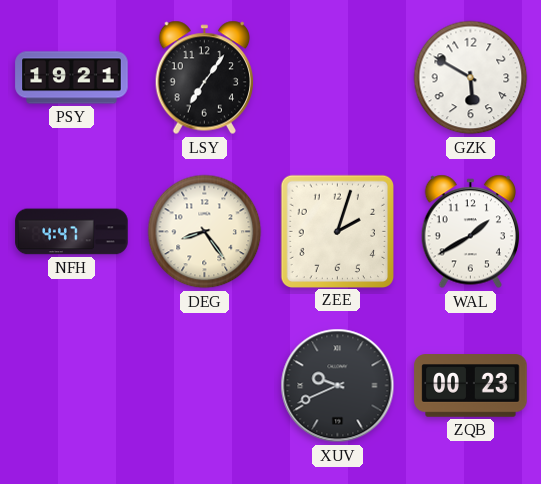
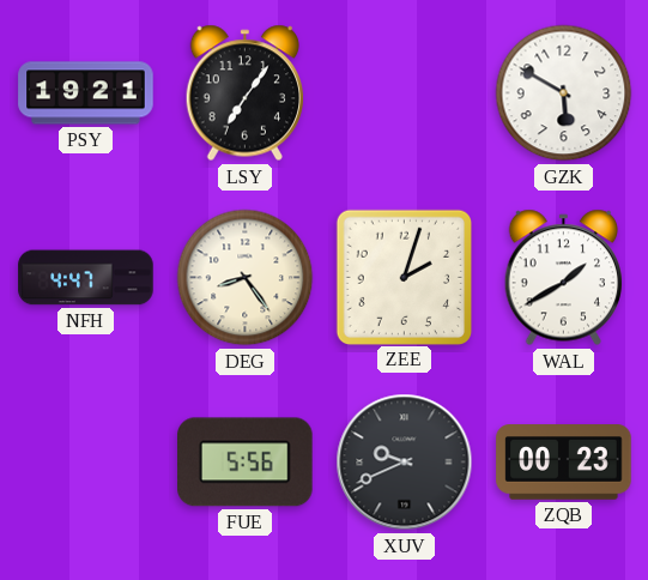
FUE: none -> 5:56
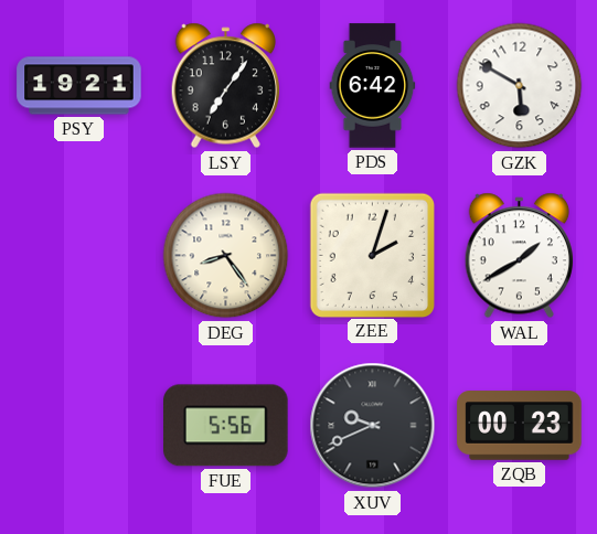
PDS: none -> 6:42
NFH: 4:47 -> none
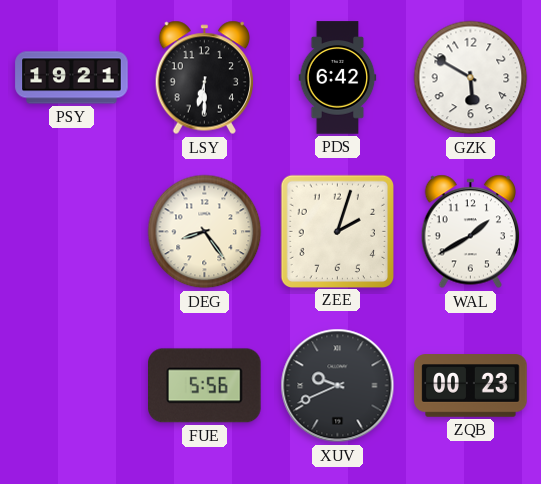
LSY: 7:06 -> 6:30
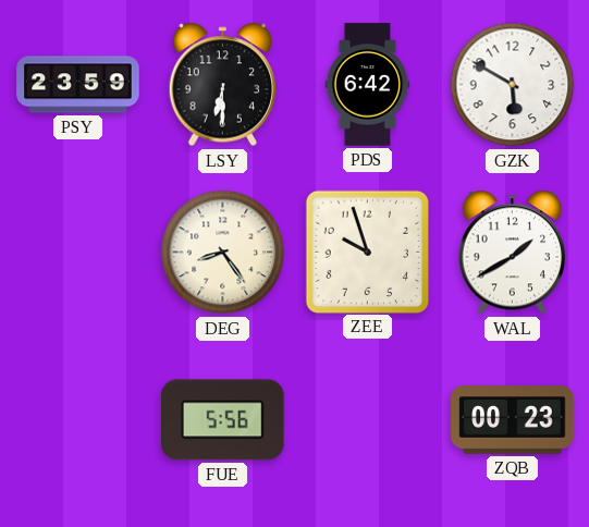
PSY: 19:21 -> 23:59
ZEE: 2:03 -> 9:57
XUV: 9:41 -> none
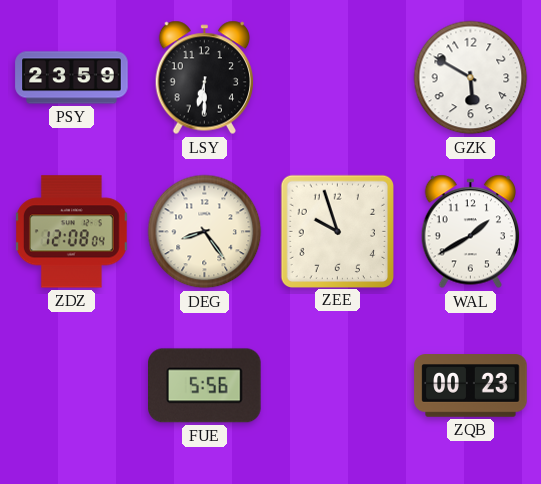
PDS: 6:42 -> none
ZDZ: none -> 12:08
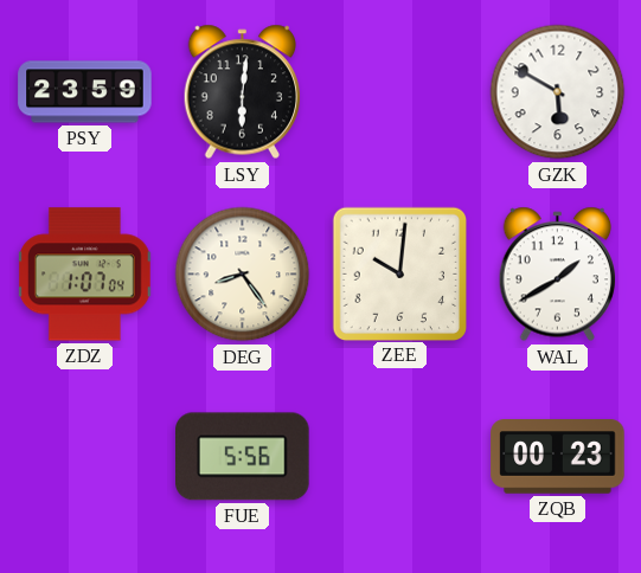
LSY: 6:30 -> 6:01
ZDZ: 12:08 -> 1:07
ZEE: 9:57 -> 10:01
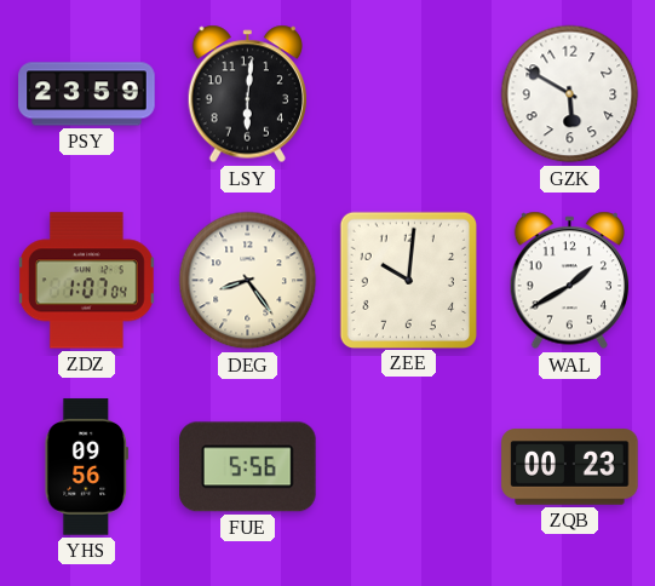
YHS: none -> 09:56
